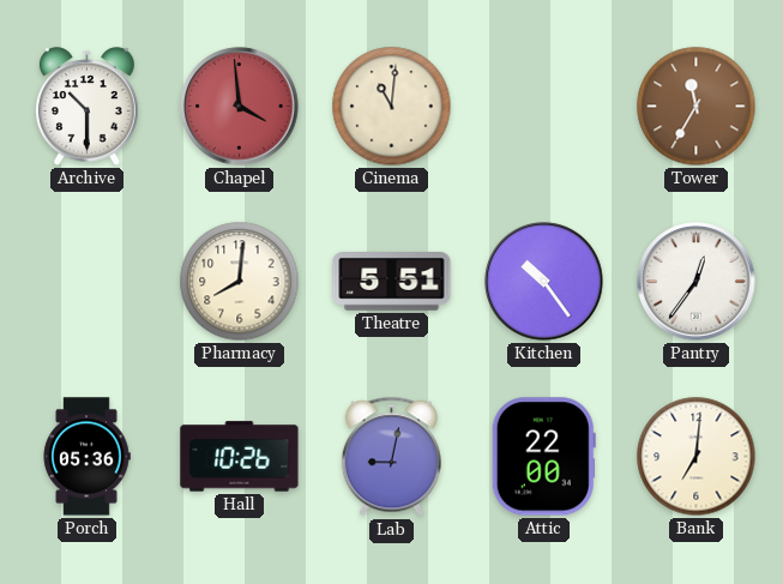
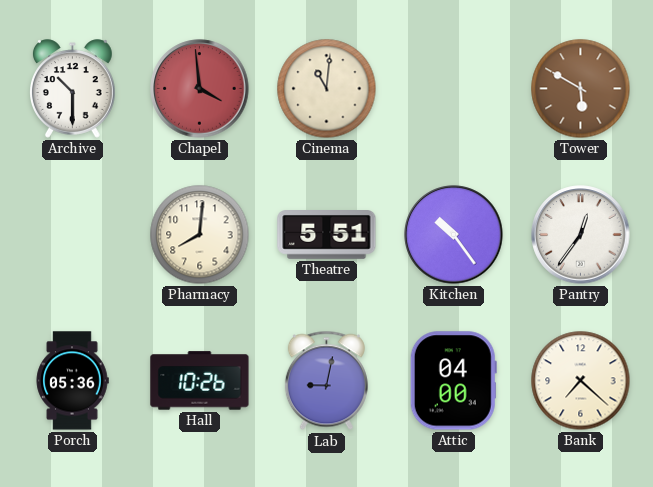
Tower: 11:35 -> 5:50
Attic: 22:00 -> 04:00
Bank: 7:01 -> 7:22
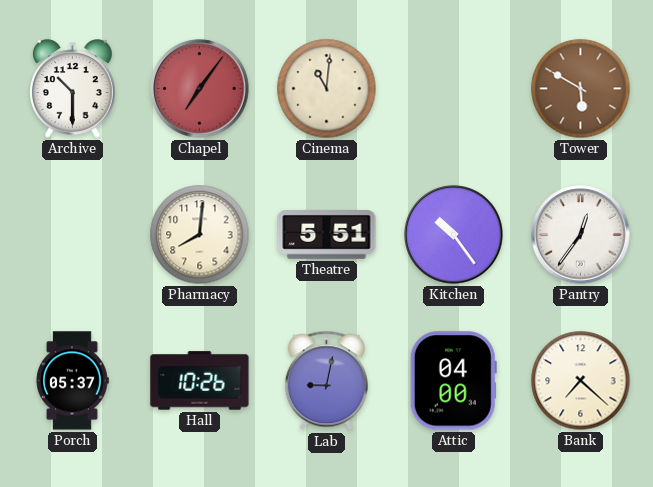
Chapel: 3:59 -> 7:06
Porch: 05:36 -> 05:37
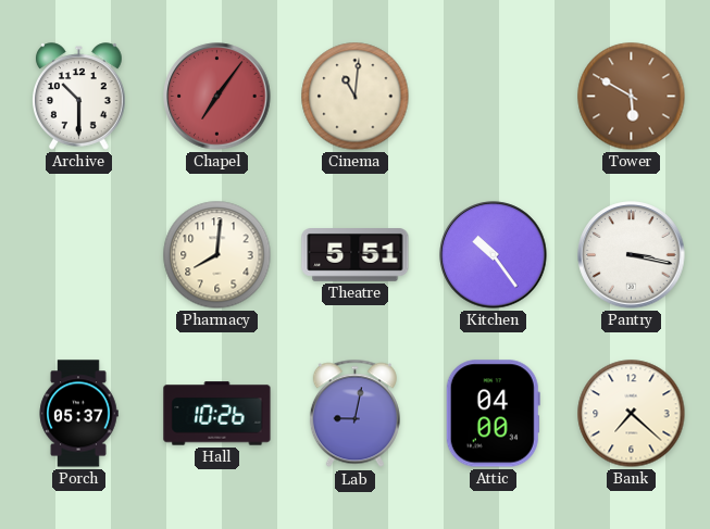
Pantry: 12:36 -> 3:17
